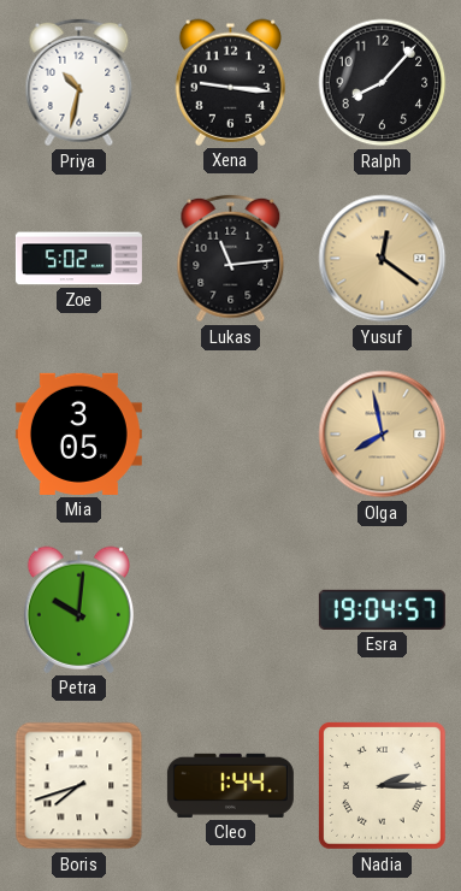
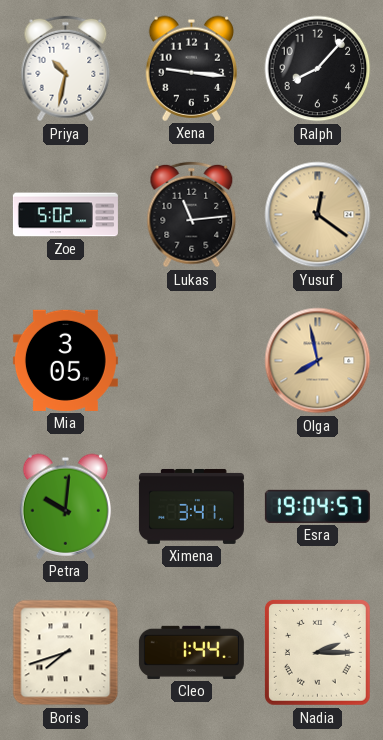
Ximena: none -> 3:41
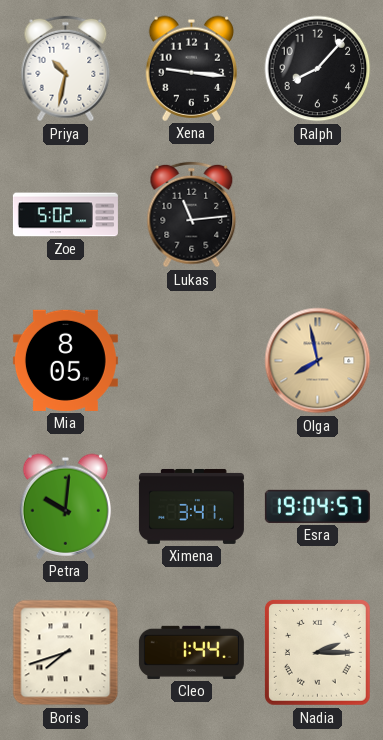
Yusuf: 12:21 -> none
Mia: 3:05 -> 8:05
